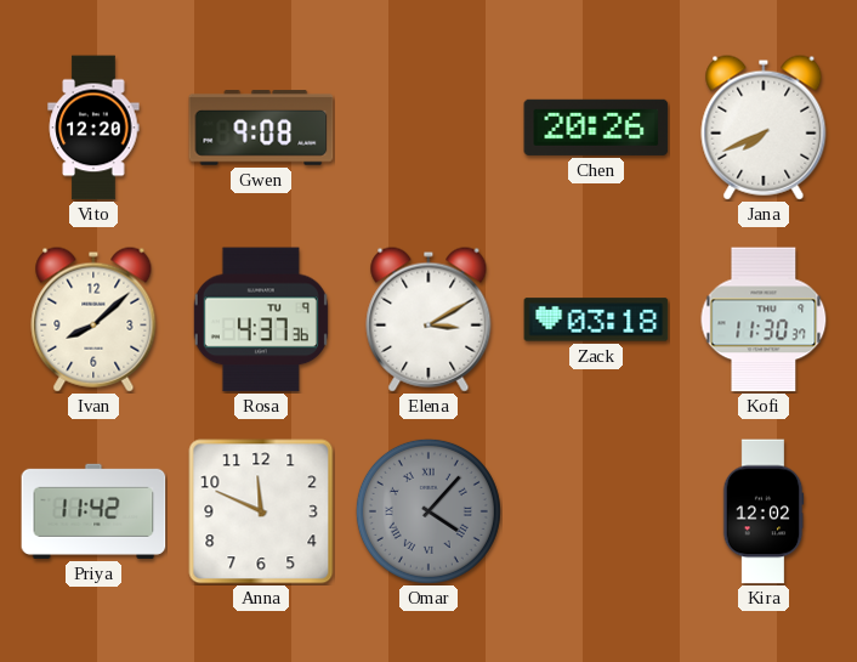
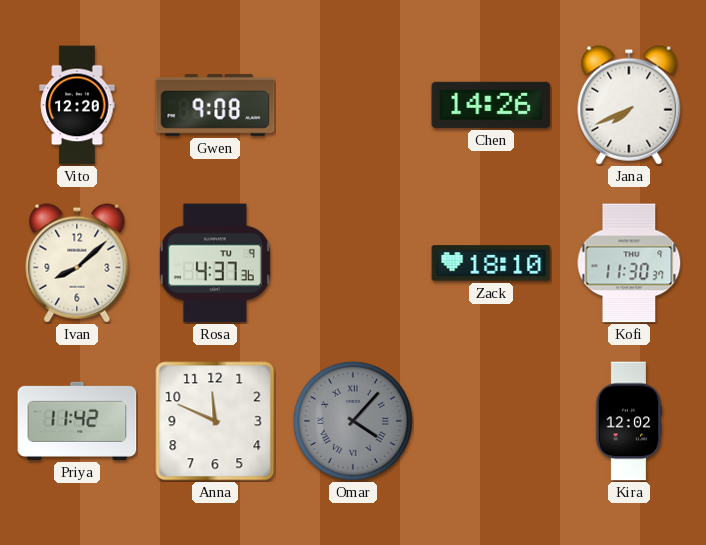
Chen: 20:26 -> 14:26
Elena: 3:10 -> none
Zack: 03:18 -> 18:10
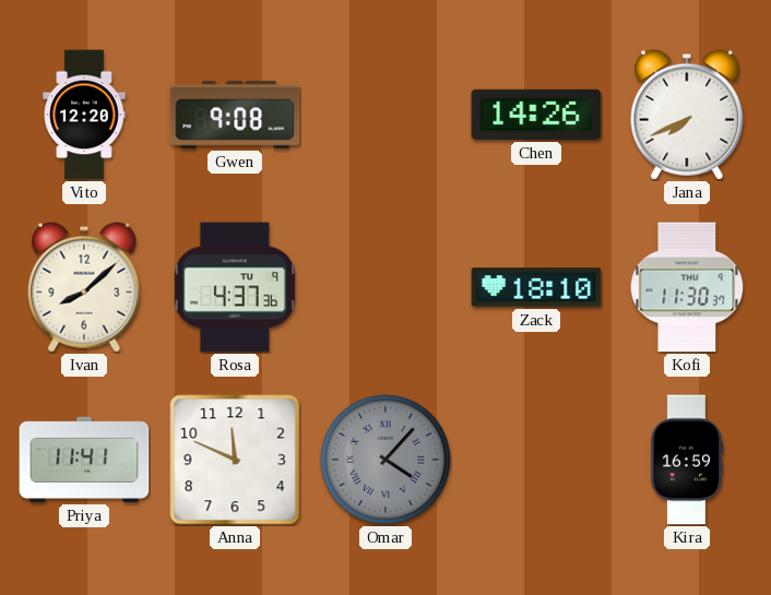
Priya: 11:42 -> 11:41
Kira: 12:02 -> 16:59
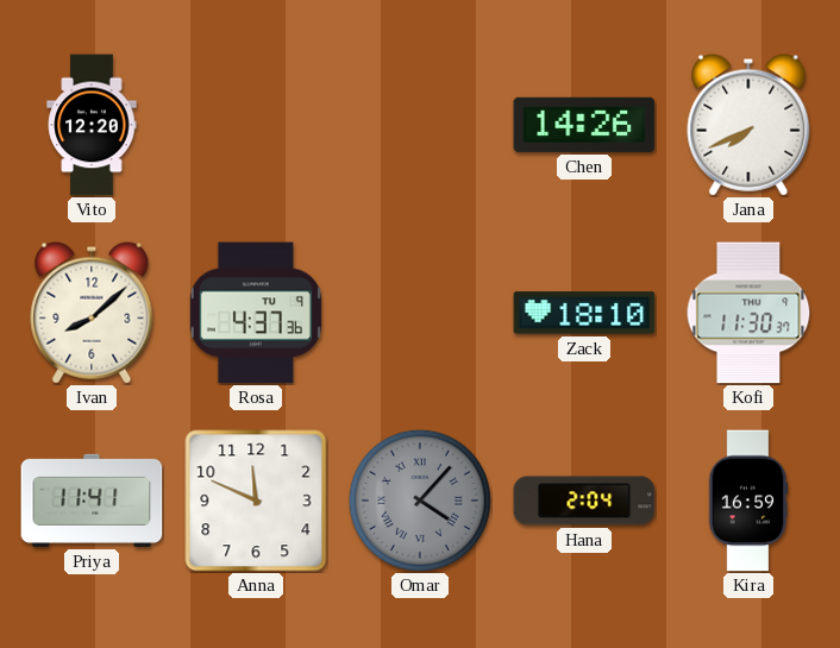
Gwen: 9:08 -> none
Hana: none -> 2:04
